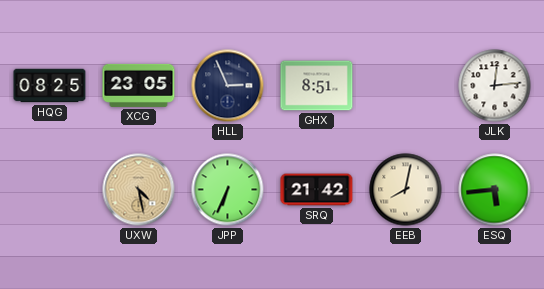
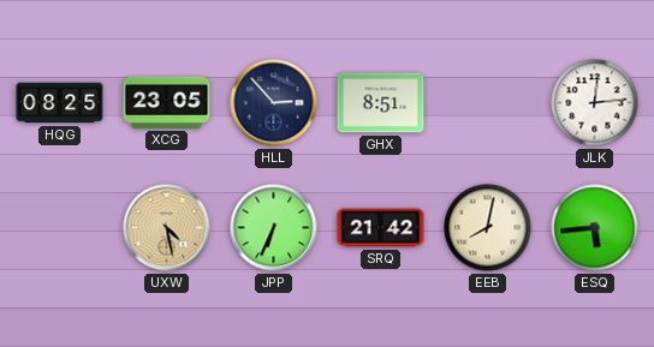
HLL: 2:56 -> 2:53
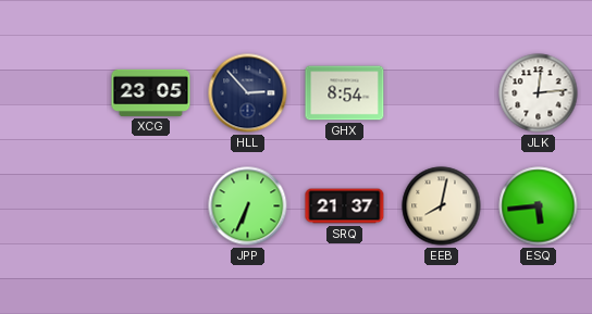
HQG: 08:25 -> none
GHX: 8:51 -> 8:54
UXW: 4:28 -> none
SRQ: 21:42 -> 21:37
